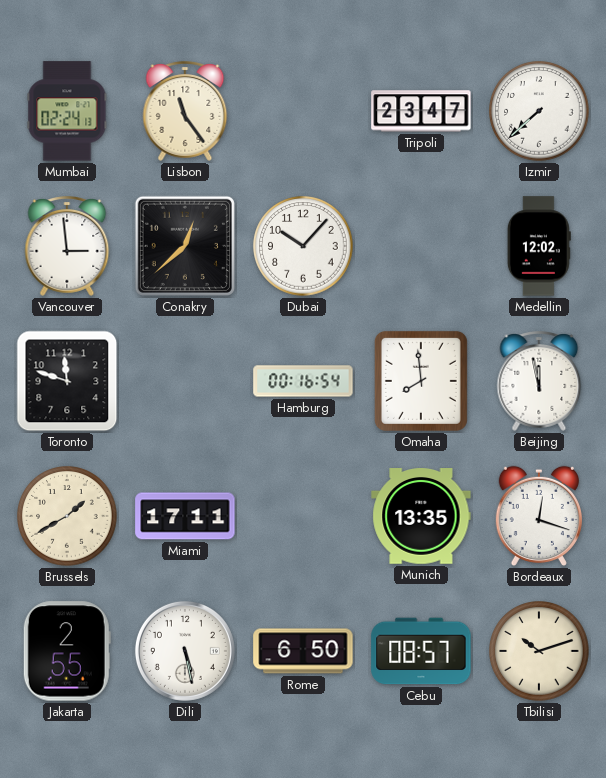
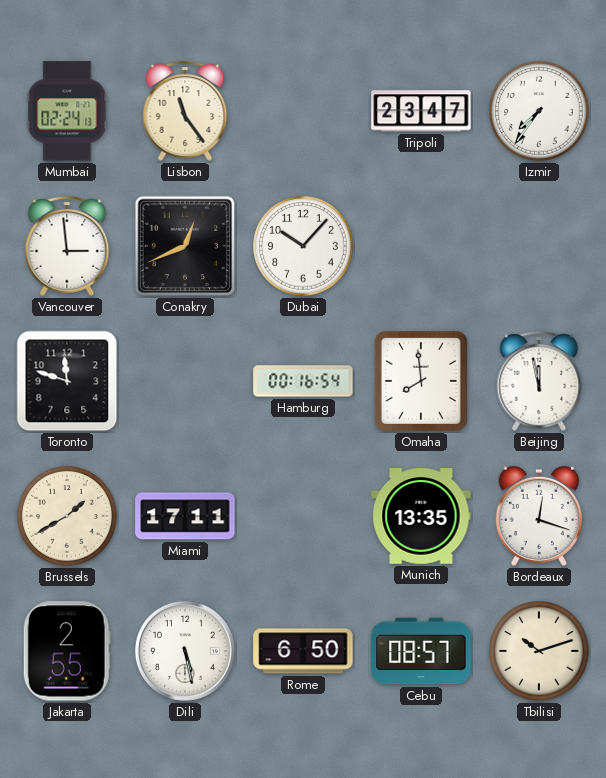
Izmir: 7:38 -> 7:36
Conakry: 12:38 -> 12:41
Medellin: 12:02 -> none
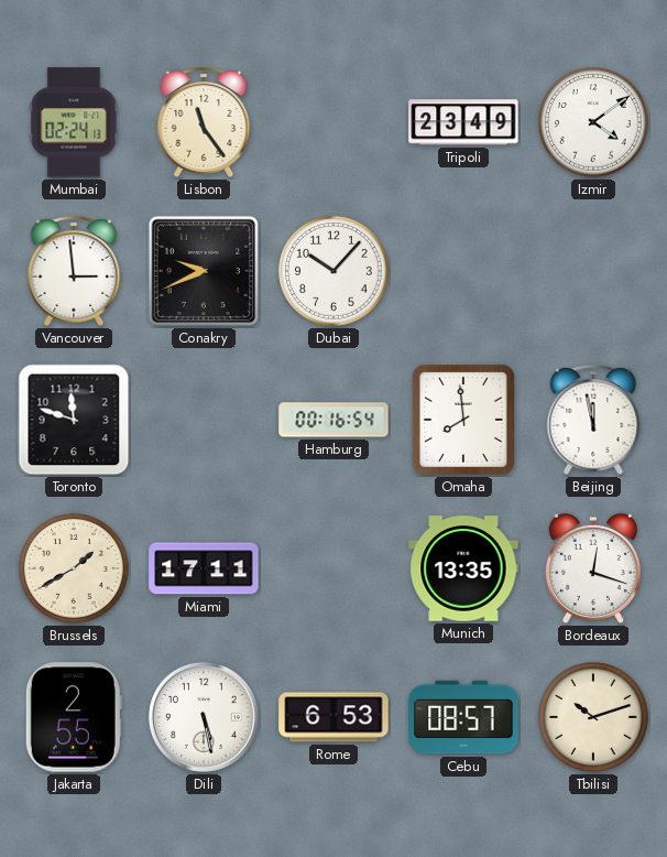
Tripoli: 23:47 -> 23:49
Izmir: 7:36 -> 4:09
Conakry: 12:41 -> 9:41
Rome: 6:50 -> 6:53
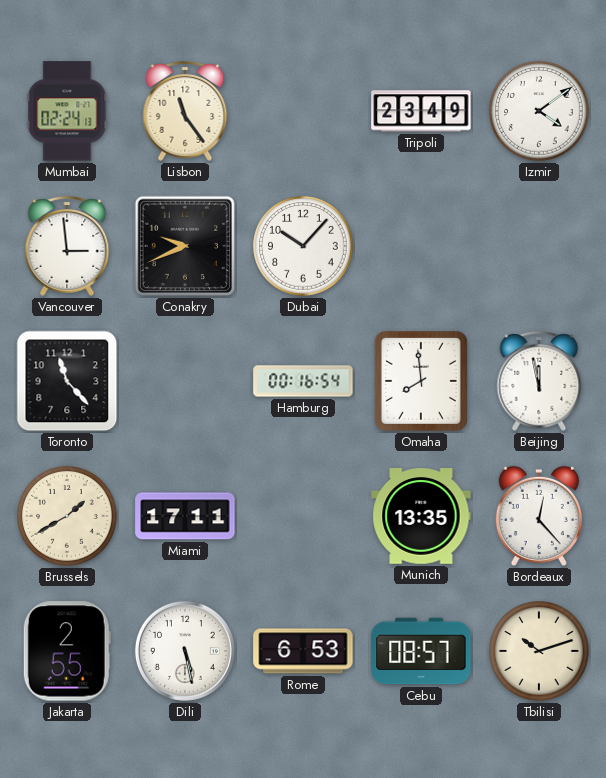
Toronto: 11:48 -> 11:23
Bordeaux: 12:18 -> 12:23
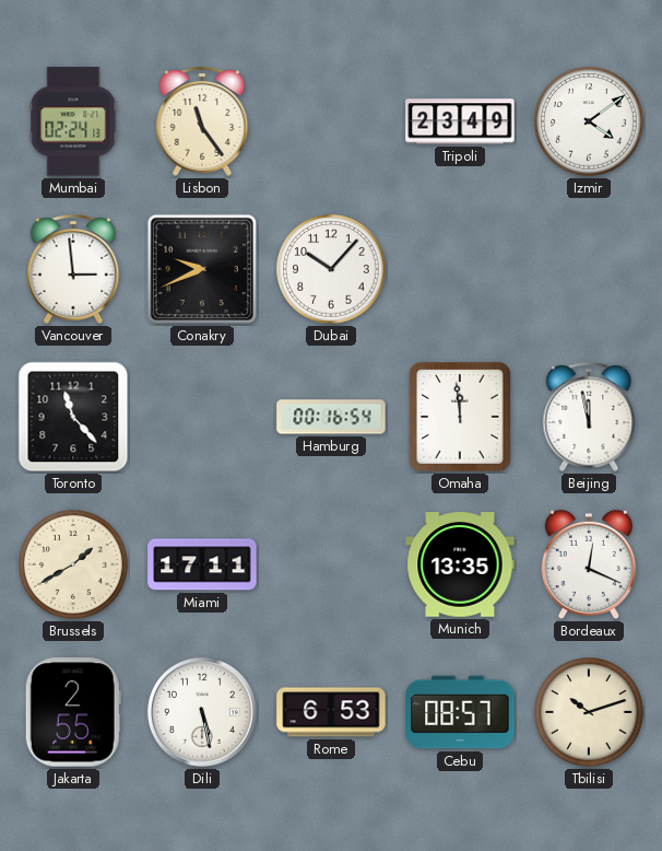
Omaha: 7:59 -> 11:59
Bordeaux: 12:23 -> 12:19
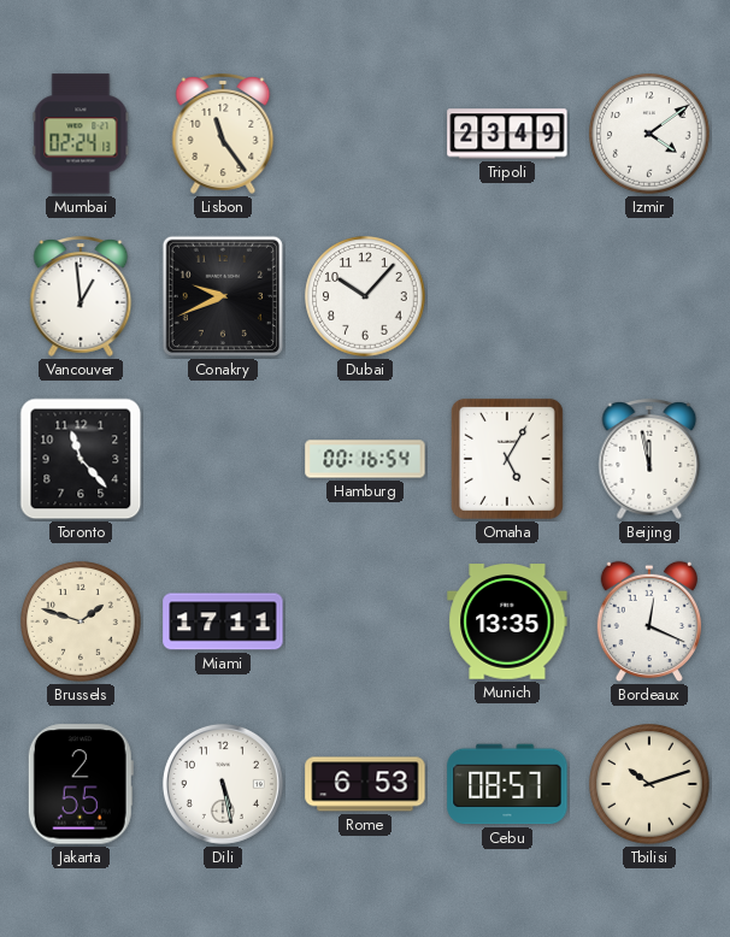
Vancouver: 2:59 -> 12:59
Omaha: 11:59 -> 5:05
Brussels: 1:40 -> 1:48
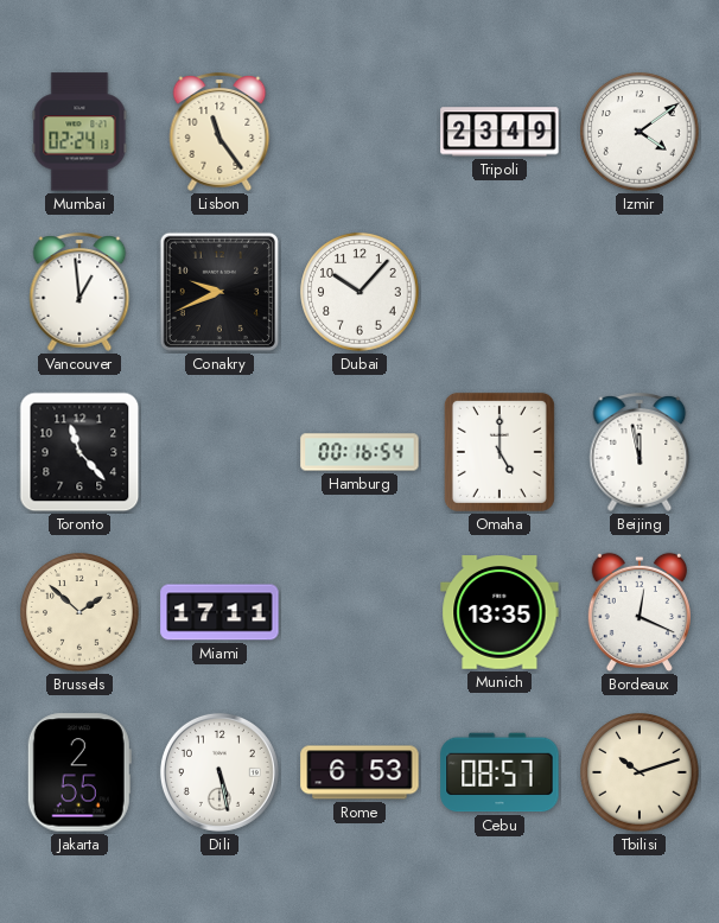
Omaha: 5:05 -> 5:00
Brussels: 1:48 -> 1:52
